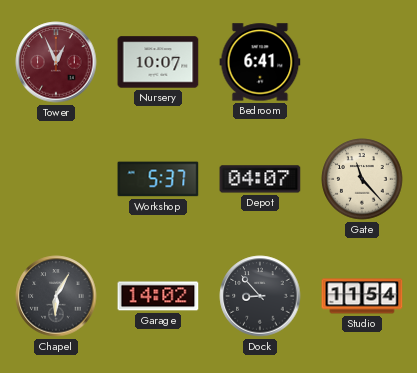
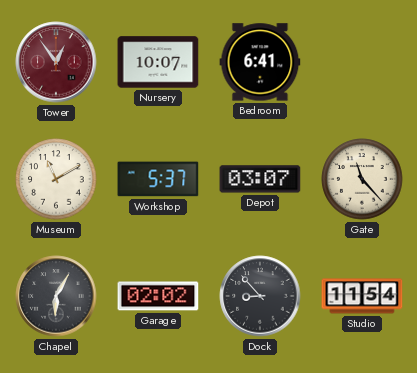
Tower: 12:56 -> 12:54
Museum: none -> 11:10
Depot: 04:07 -> 03:07
Garage: 14:02 -> 02:02
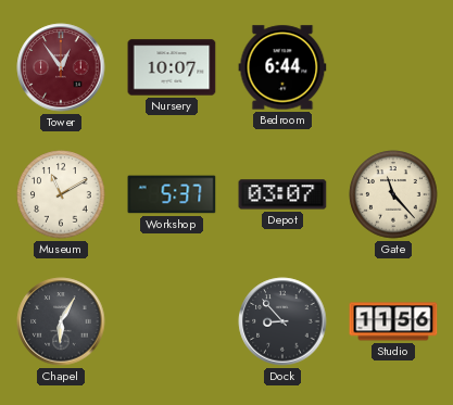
Bedroom: 6:41 -> 6:44
Garage: 02:02 -> none
Studio: 11:54 -> 11:56
